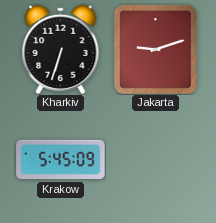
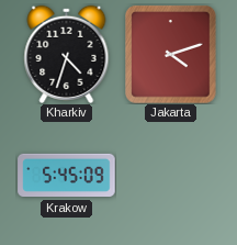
Kharkiv: 6:33 -> 4:33
Jakarta: 9:12 -> 4:12
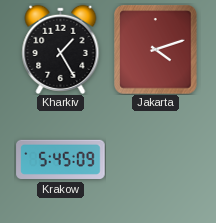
Kharkiv: 4:33 -> 1:25
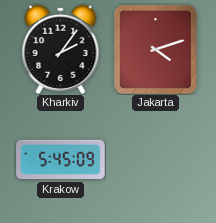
Kharkiv: 1:25 -> 2:06
